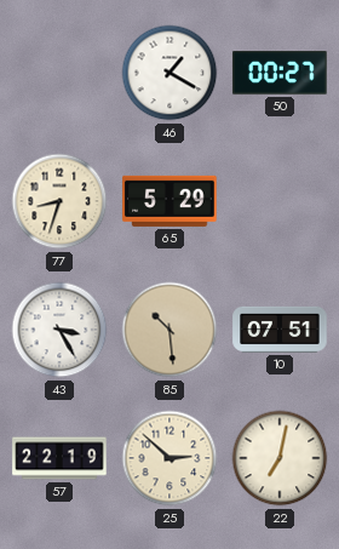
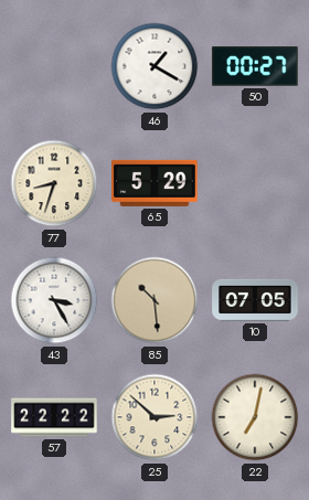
10: 07:51 -> 07:05
57: 22:19 -> 22:22
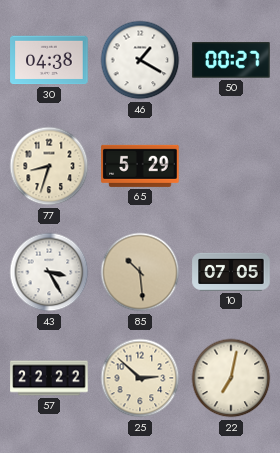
30: none -> 04:38
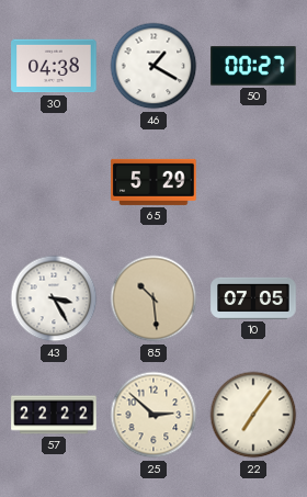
77: 8:33 -> none
22: 7:02 -> 7:06
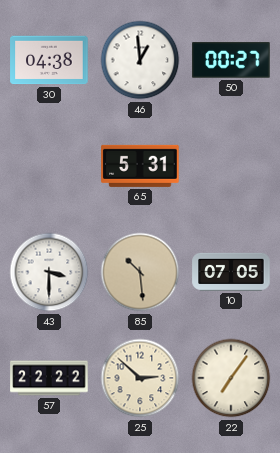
46: 1:20 -> 12:59
65: 5:29 -> 5:31
43: 3:25 -> 3:30
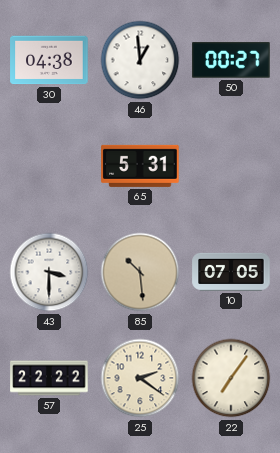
25: 2:52 -> 2:21
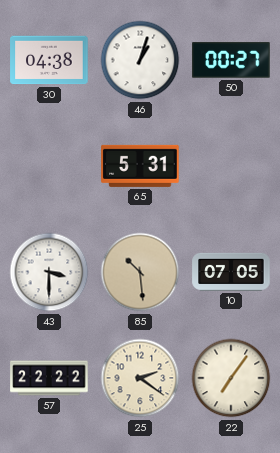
46: 12:59 -> 1:03
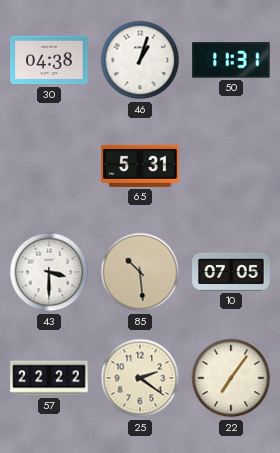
50: 00:27 -> 11:31
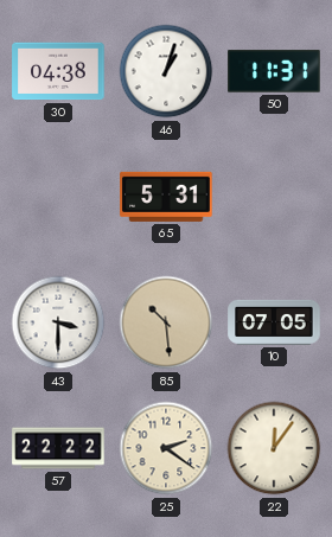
22: 7:06 -> 12:06
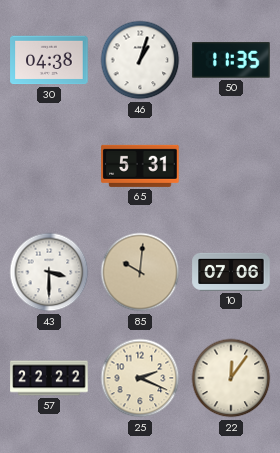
50: 11:31 -> 11:35
85: 10:29 -> 10:01
10: 07:05 -> 07:06
25: 2:21 -> 2:19
